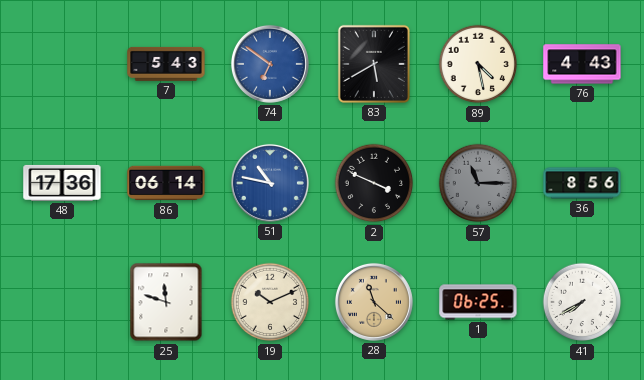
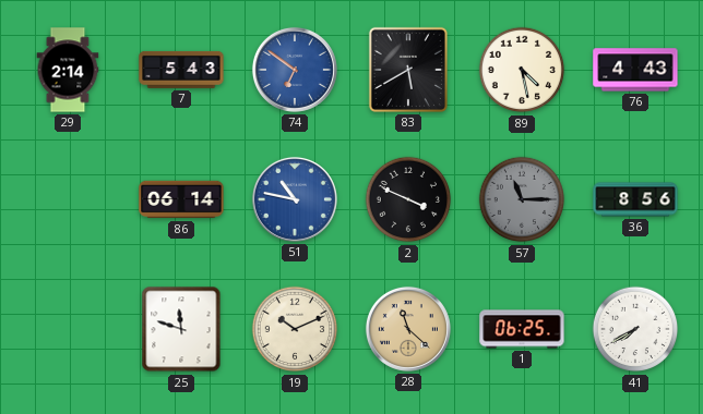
29: none -> 2:14
48: 17:36 -> none
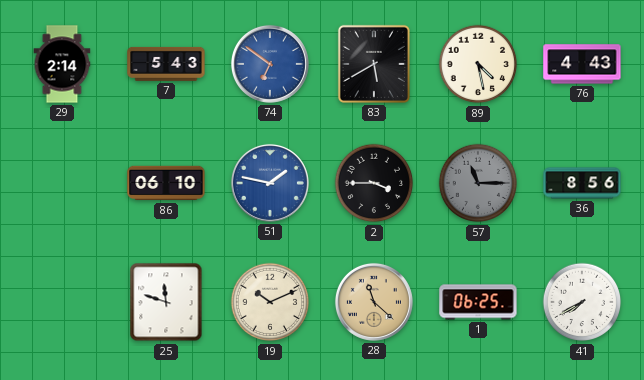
86: 06:14 -> 06:10
51: 10:47 -> 1:47
2: 3:49 -> 3:45
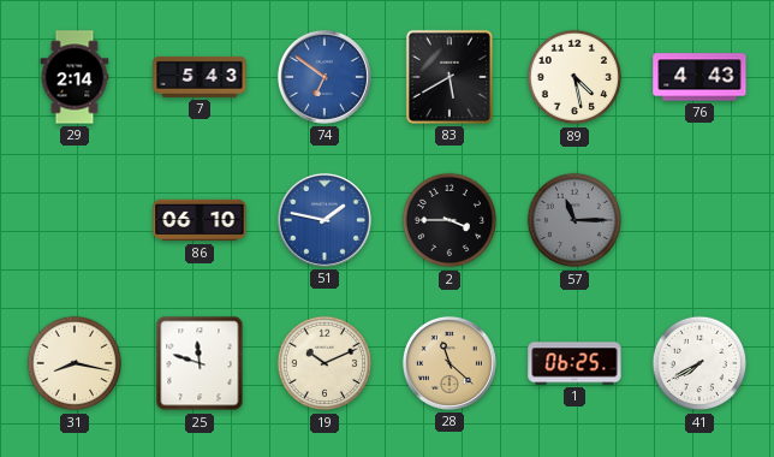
36: 8:56 -> none
31: none -> 8:17
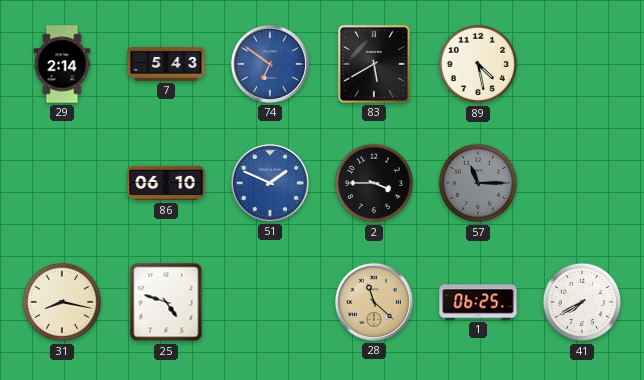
76: 4:43 -> none
51: 1:47 -> 1:49
25: 11:48 -> 4:48
19: 10:11 -> none
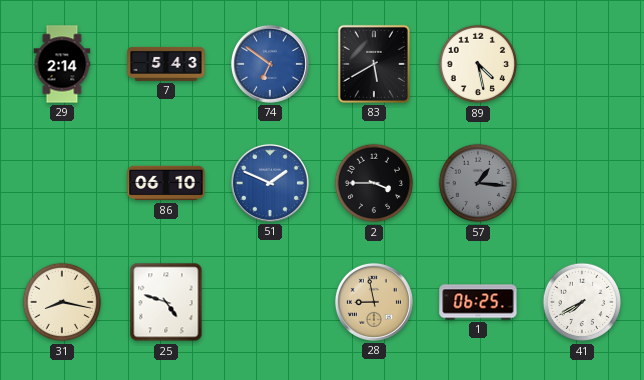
57: 11:15 -> 1:16
28: 11:22 -> 8:58
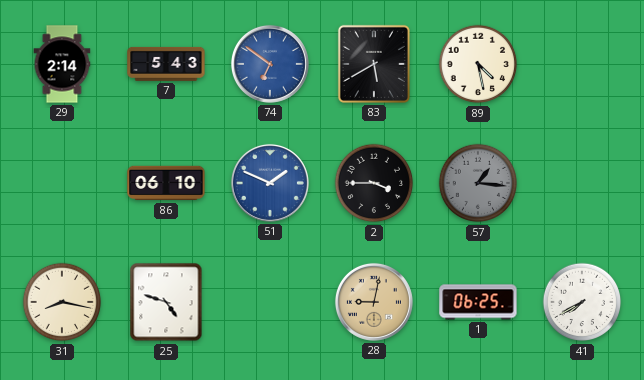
28: 8:58 -> 9:02
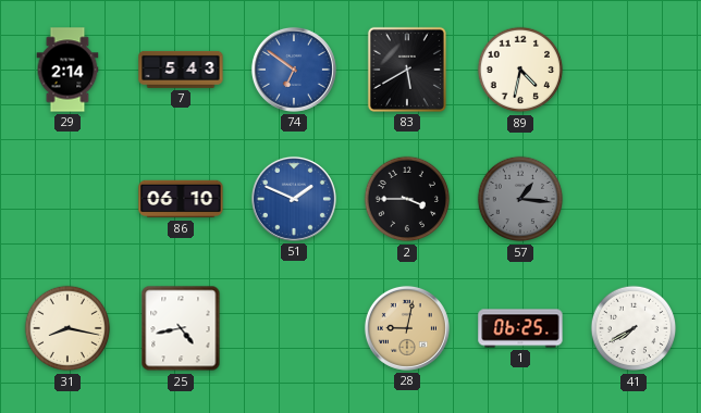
89: 4:28 -> 4:32
25: 4:48 -> 4:43
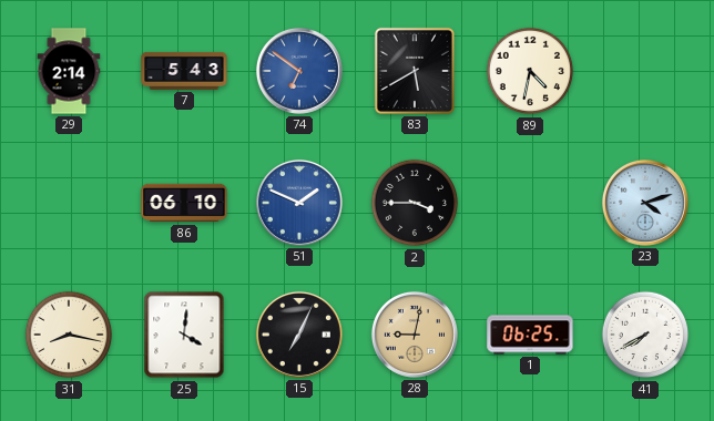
57: 1:16 -> none
23: none -> 4:12
25: 4:43 -> 4:01
15: none -> 7:04
